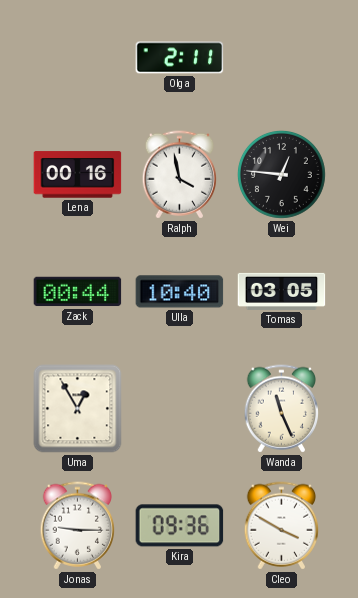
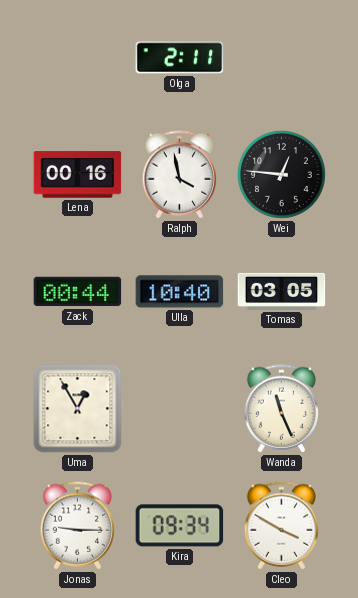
Kira: 09:36 -> 09:34
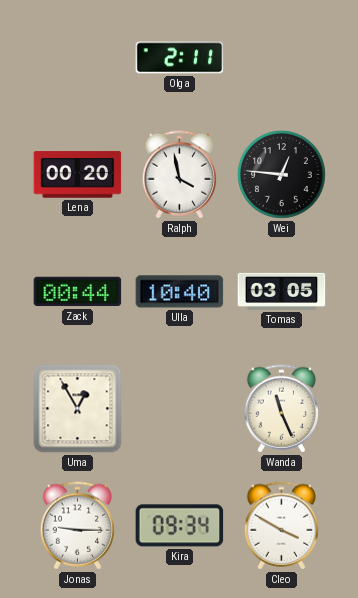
Lena: 00:16 -> 00:20
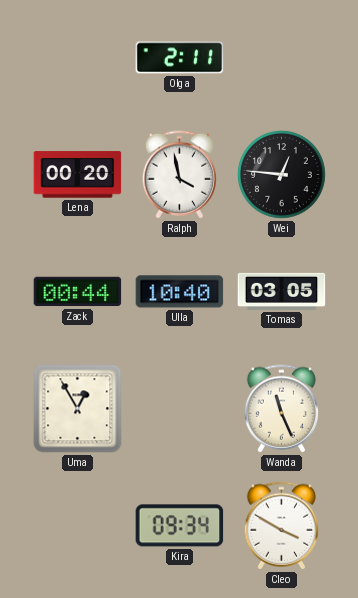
Jonas: 9:15 -> none
